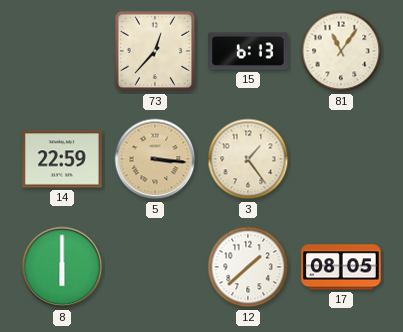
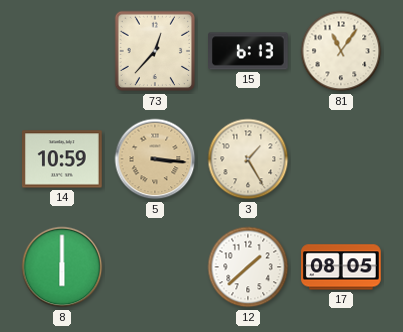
14: 22:59 -> 10:59
3: 1:24 -> 1:25
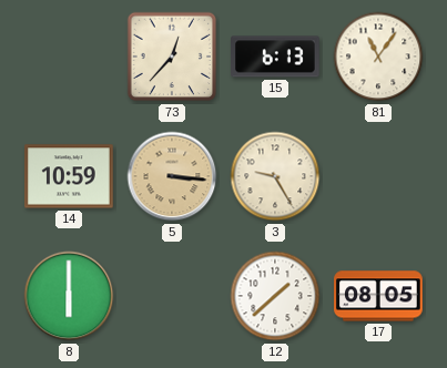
3: 1:25 -> 9:25
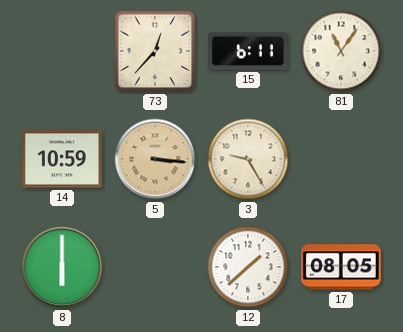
15: 6:13 -> 6:11
